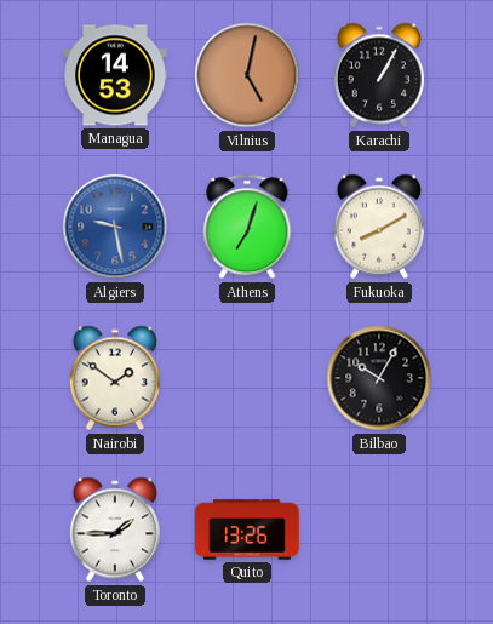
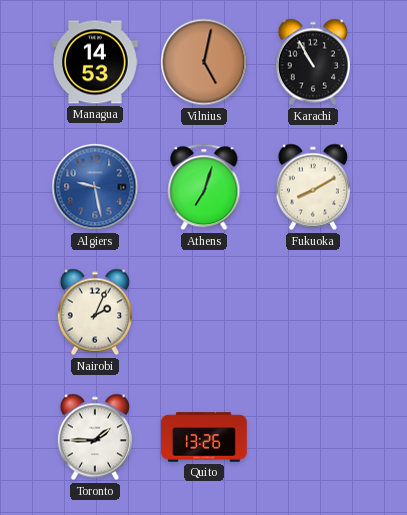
Karachi: 1:05 -> 10:55
Nairobi: 1:51 -> 2:04
Bilbao: 10:05 -> none
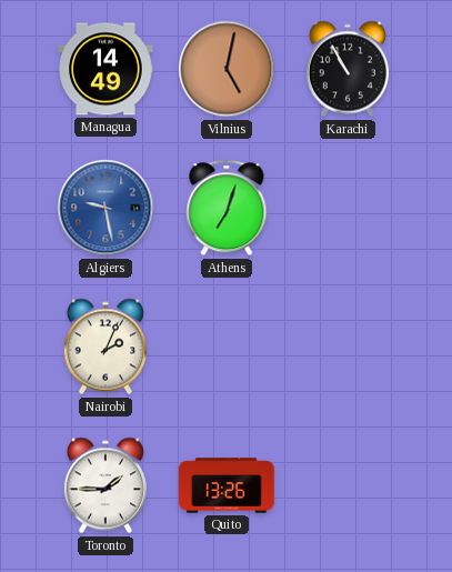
Managua: 14:53 -> 14:49
Fukuoka: 8:10 -> none
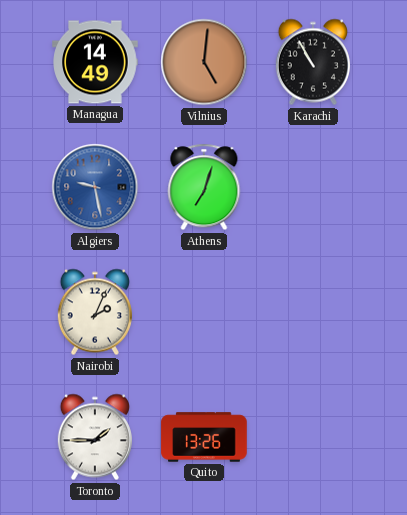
Vilnius: 5:02 -> 5:01
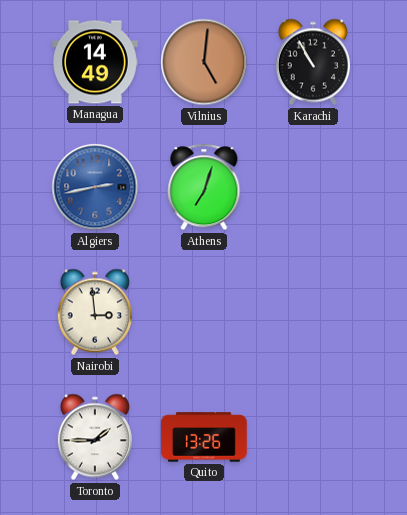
Algiers: 9:28 -> 2:43
Nairobi: 2:04 -> 2:59
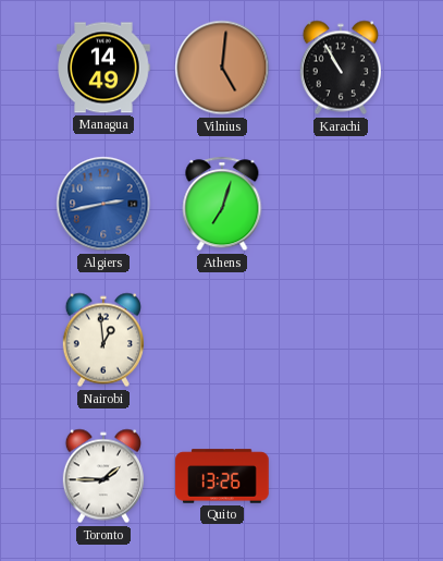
Nairobi: 2:59 -> 12:59
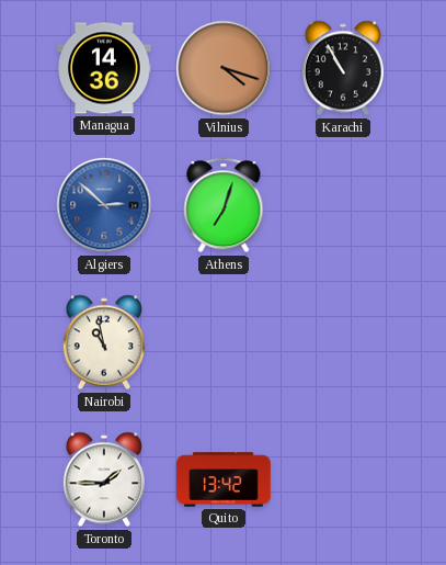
Managua: 14:49 -> 14:36
Vilnius: 5:01 -> 4:18
Algiers: 2:43 -> 2:52
Nairobi: 12:59 -> 10:58
Quito: 13:26 -> 13:42
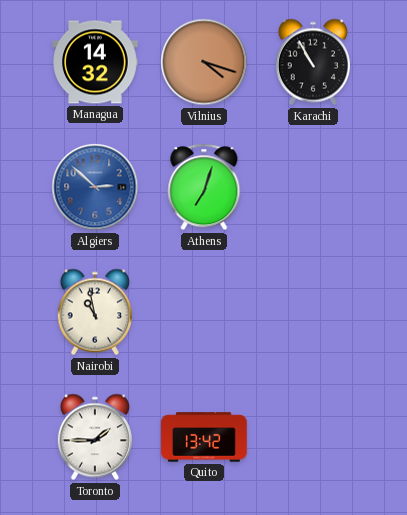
Managua: 14:36 -> 14:32
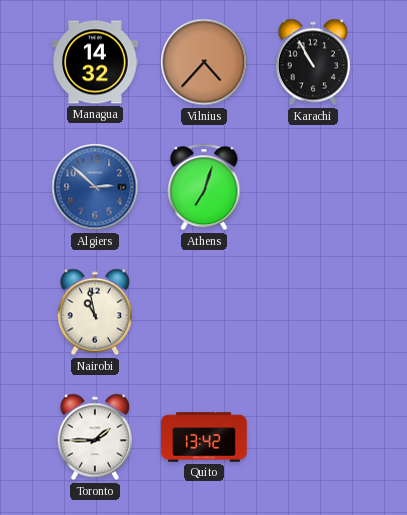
Vilnius: 4:18 -> 4:37
